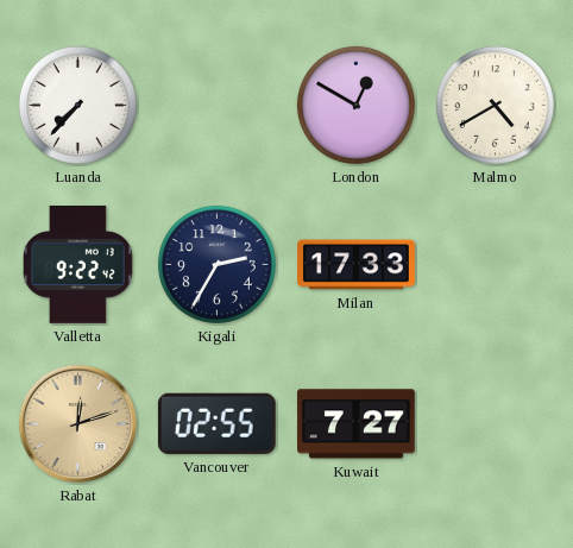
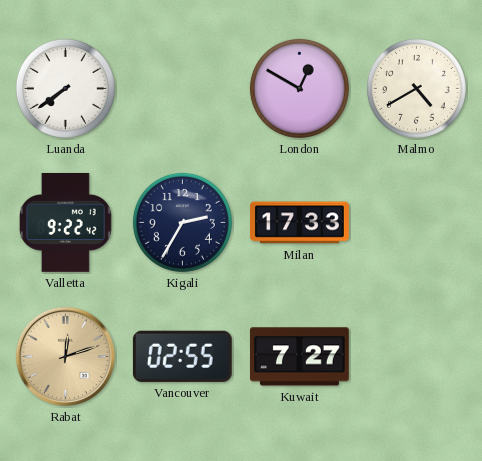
Luanda: 7:37 -> 7:39
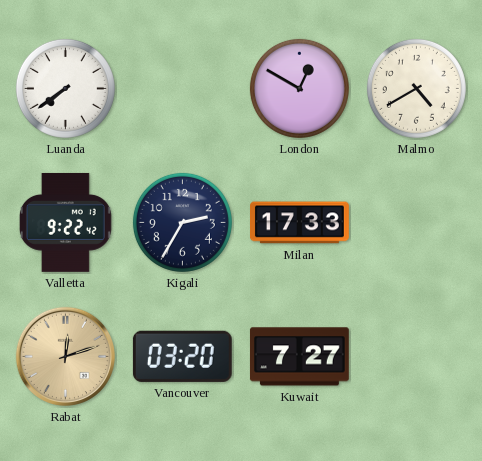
Vancouver: 02:55 -> 03:20
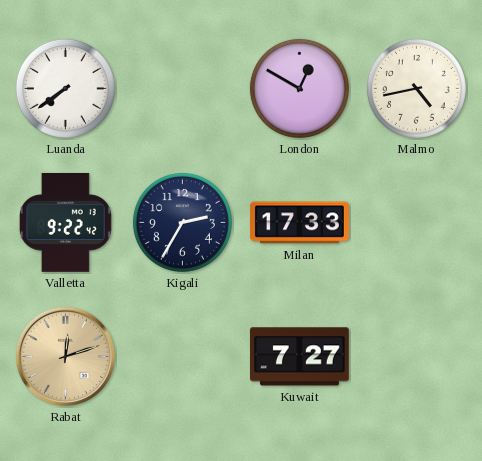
Malmo: 4:40 -> 4:43
Vancouver: 03:20 -> none
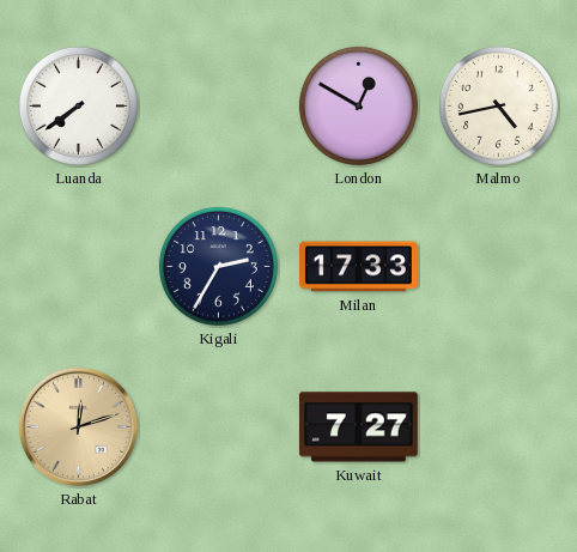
Valletta: 9:22 -> none
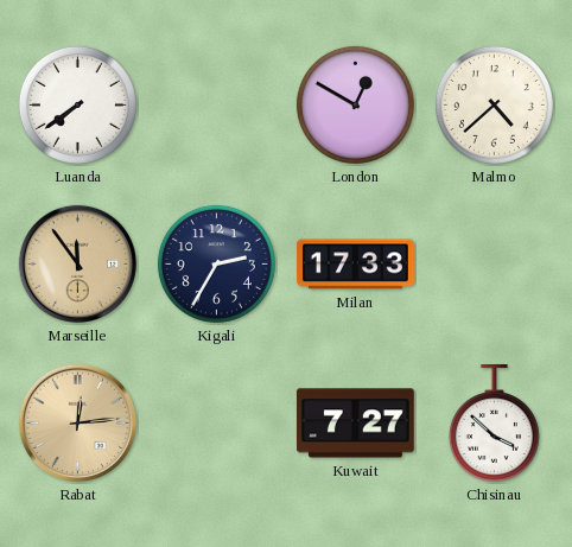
Malmo: 4:43 -> 4:38
Marseille: none -> 11:54
Rabat: 12:12 -> 12:14
Chisinau: none -> 3:52
